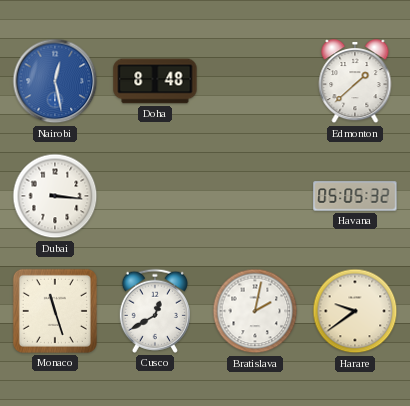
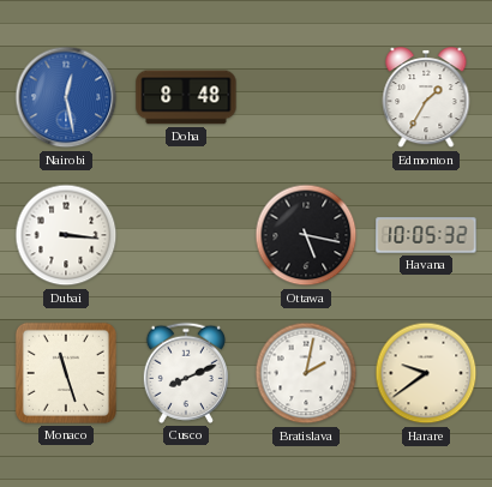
Edmonton: 1:38 -> 1:35
Ottawa: none -> 5:17
Havana: 05:05 -> 10:05
Cusco: 12:40 -> 8:11
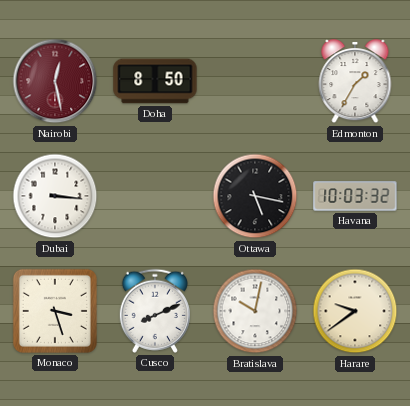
Nairobi dial: blue -> burgundy
Doha: 8:48 -> 8:50
Havana: 10:05 -> 10:03
Monaco: 11:27 -> 3:27
Bratislava: 2:02 -> 10:02
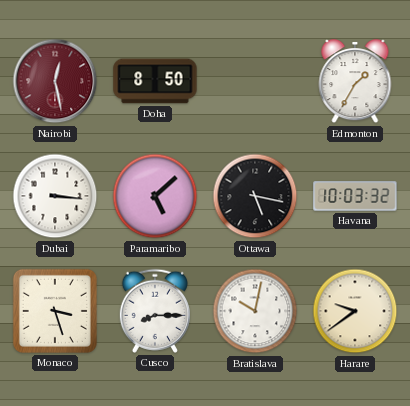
Paramaribo: none -> 5:08
Cusco: 8:11 -> 8:15
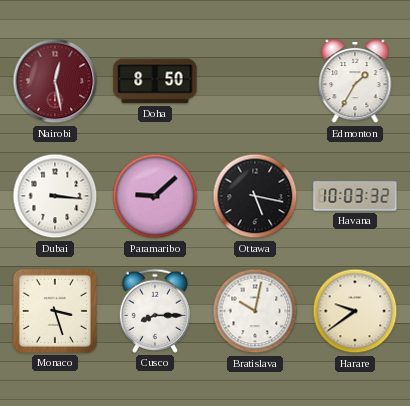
Paramaribo: 5:08 -> 9:08
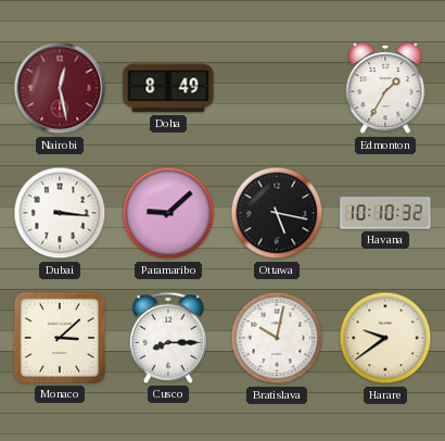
Doha: 8:50 -> 8:49
Havana: 10:03 -> 10:10
Monaco: 3:27 -> 3:08
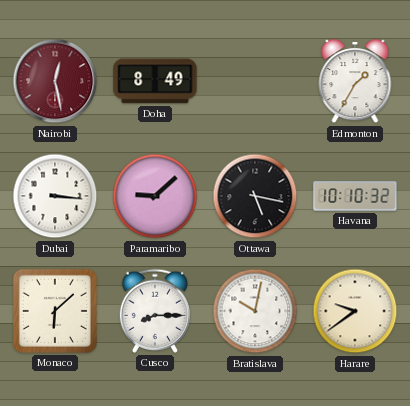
Monaco: 3:08 -> 6:08
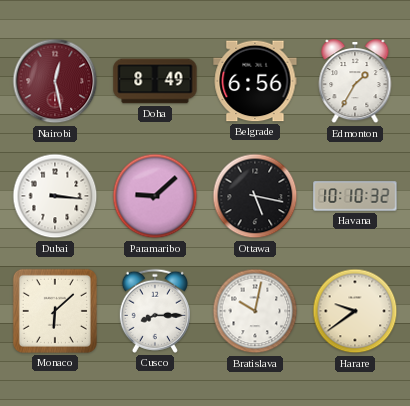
Belgrade: none -> 6:56
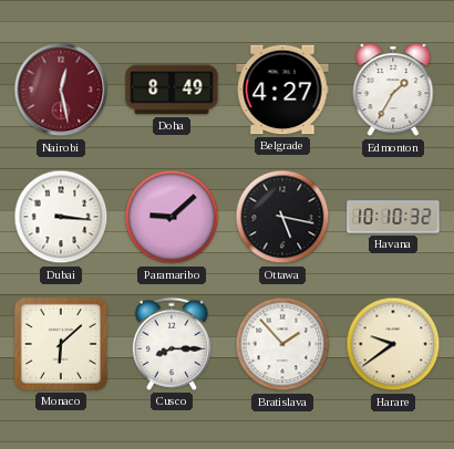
Belgrade: 6:56 -> 4:27
Bratislava: 10:02 -> 1:53
